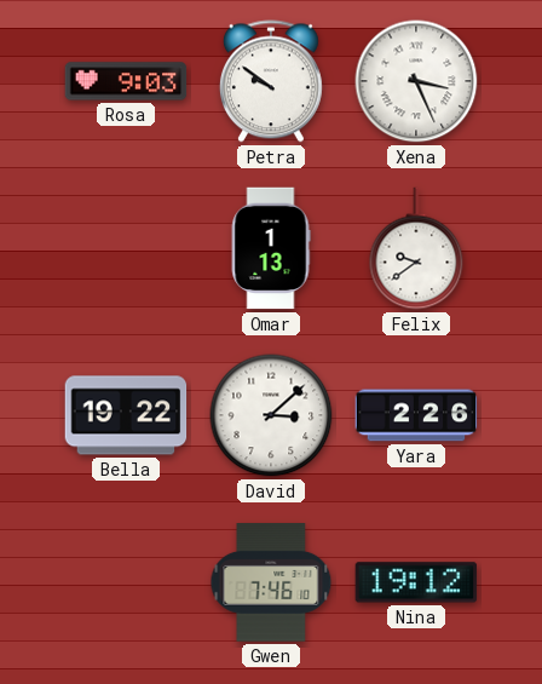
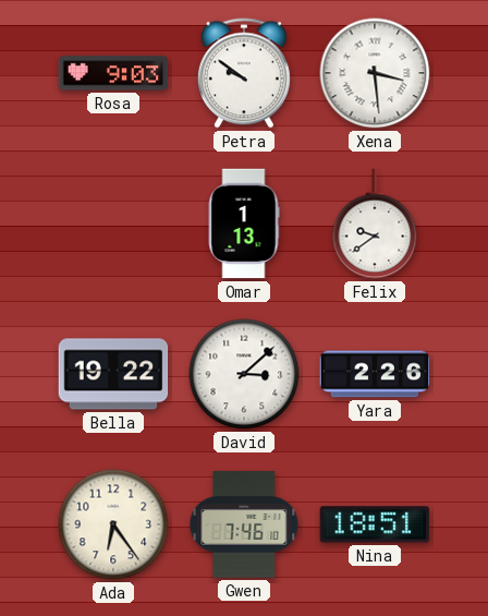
Xena: 3:26 -> 3:29
Ada: none -> 6:24
Nina: 19:12 -> 18:51
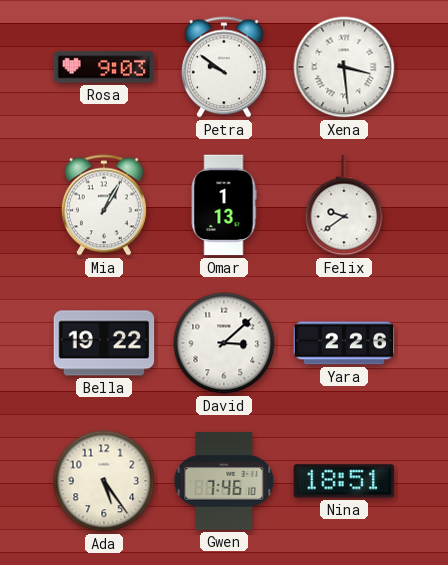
Mia: none -> 1:05
Ada: 6:24 -> 5:24
